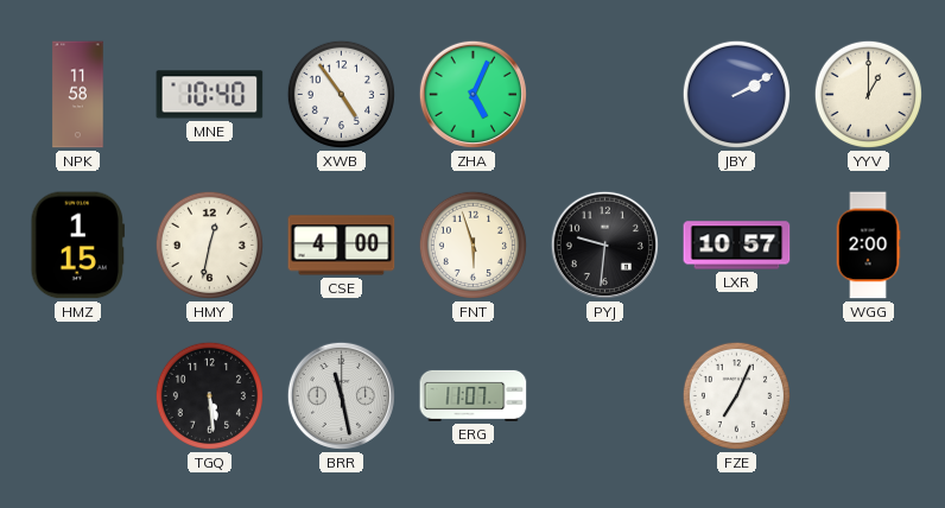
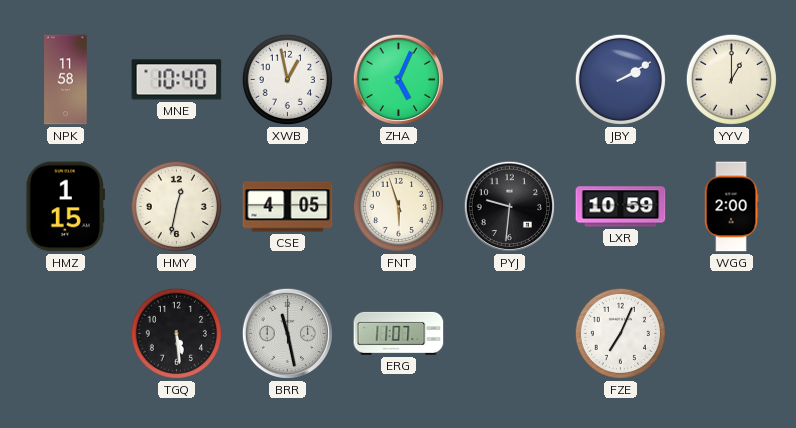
XWB: 4:54 -> 12:58
CSE: 4:00 -> 4:05
LXR: 10:57 -> 10:59
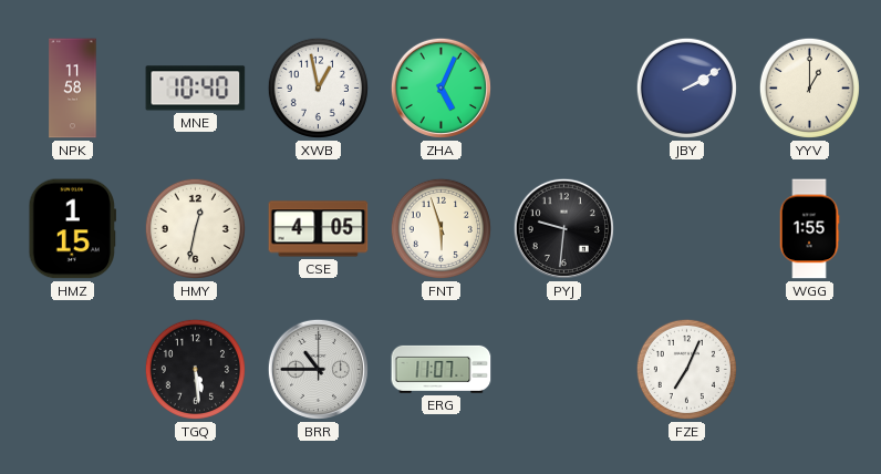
LXR: 10:59 -> none
WGG: 2:00 -> 1:55
BRR: 11:28 -> 10:45
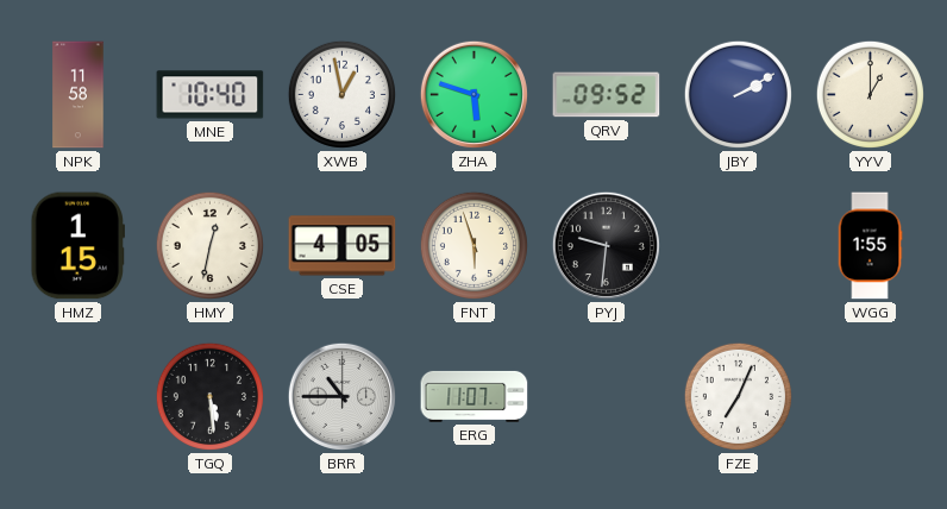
ZHA: 5:04 -> 5:48
QRV: none -> 09:52
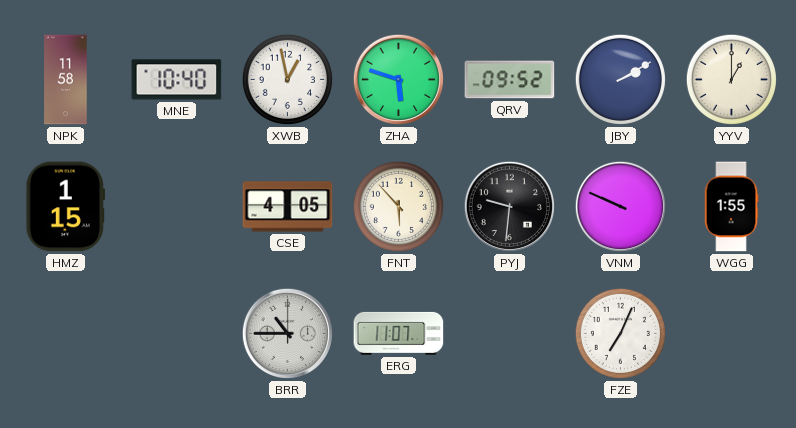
HMY: 12:32 -> none
FNT: 5:57 -> 5:53
VNM: none -> 9:49
TGQ: 5:29 -> none
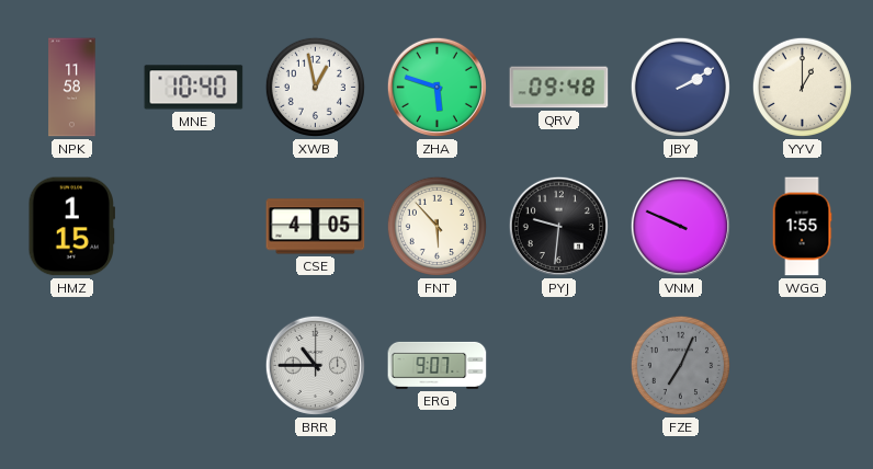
QRV: 09:52 -> 09:48
ERG: 11:07 -> 9:07
FZE dial: white -> grey
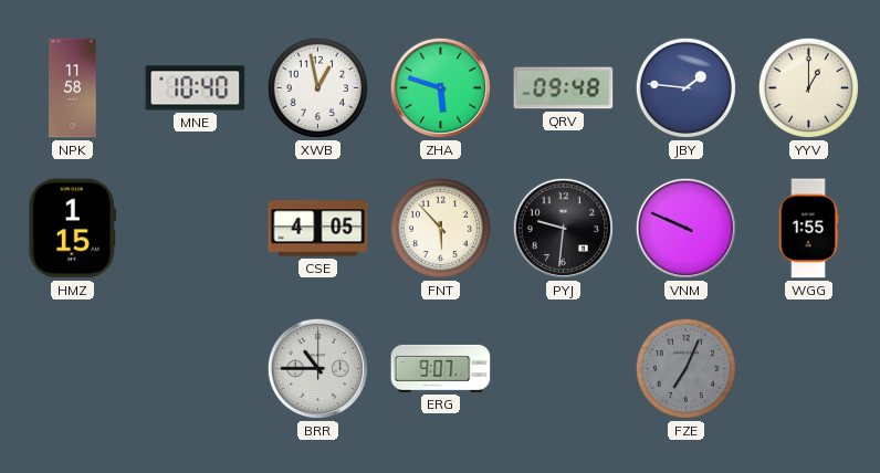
JBY: 2:10 -> 1:46
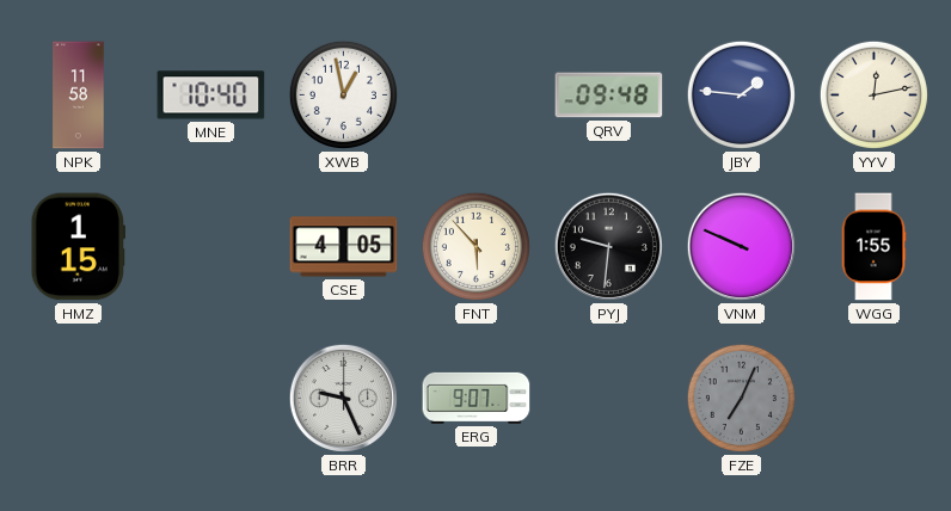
ZHA: 5:48 -> none
YYV: 1:00 -> 12:13
BRR: 10:45 -> 9:26
